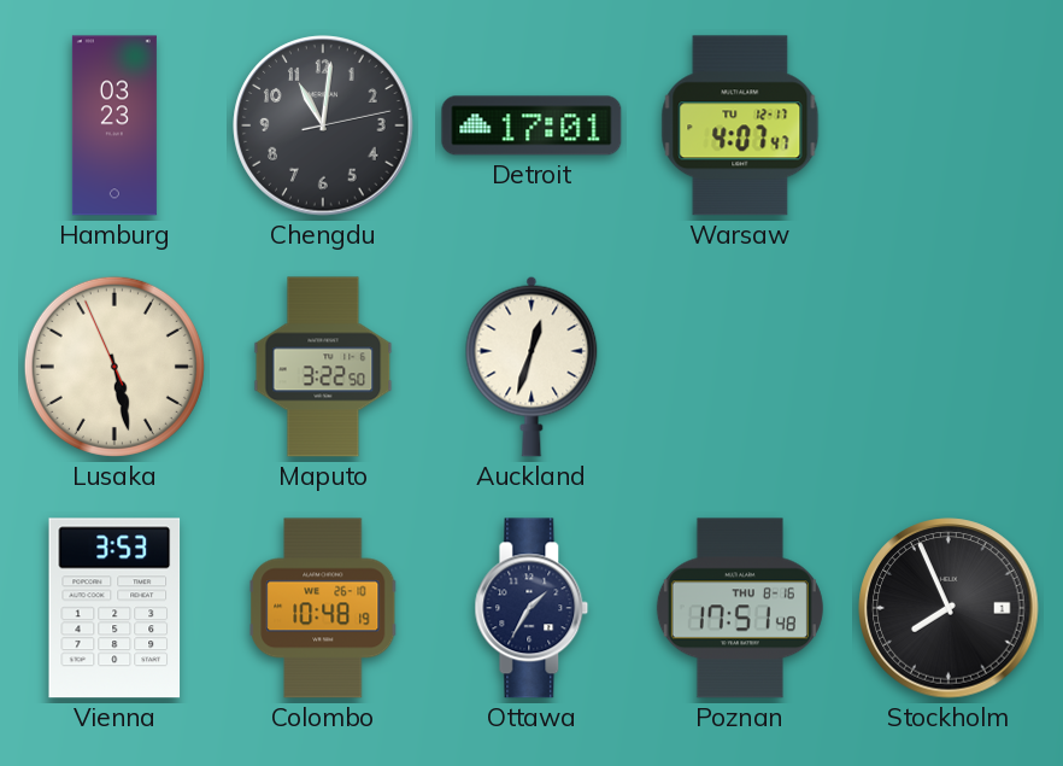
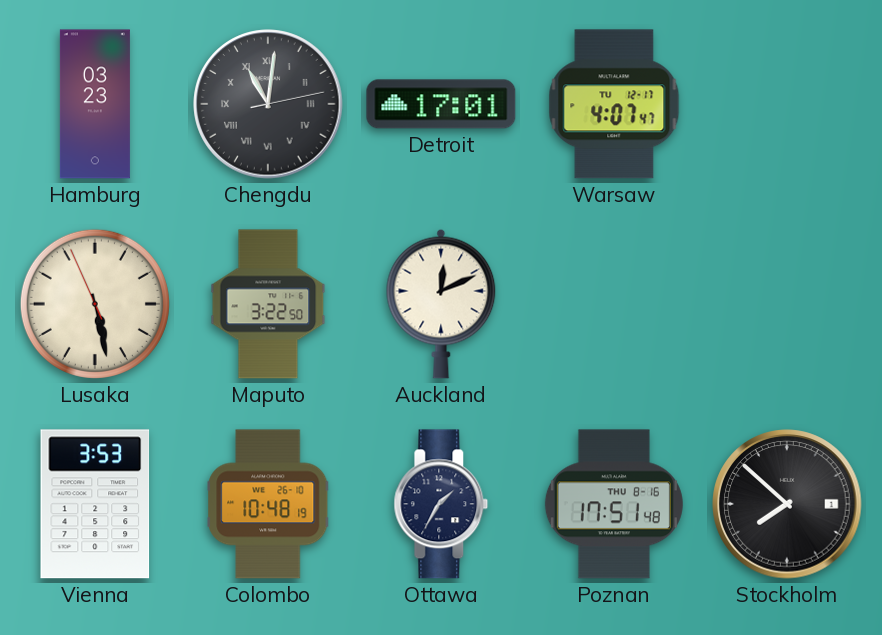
Chengdu numerals: Arabic -> Roman
Auckland: 12:33 -> 12:11
Stockholm: 7:56 -> 7:52
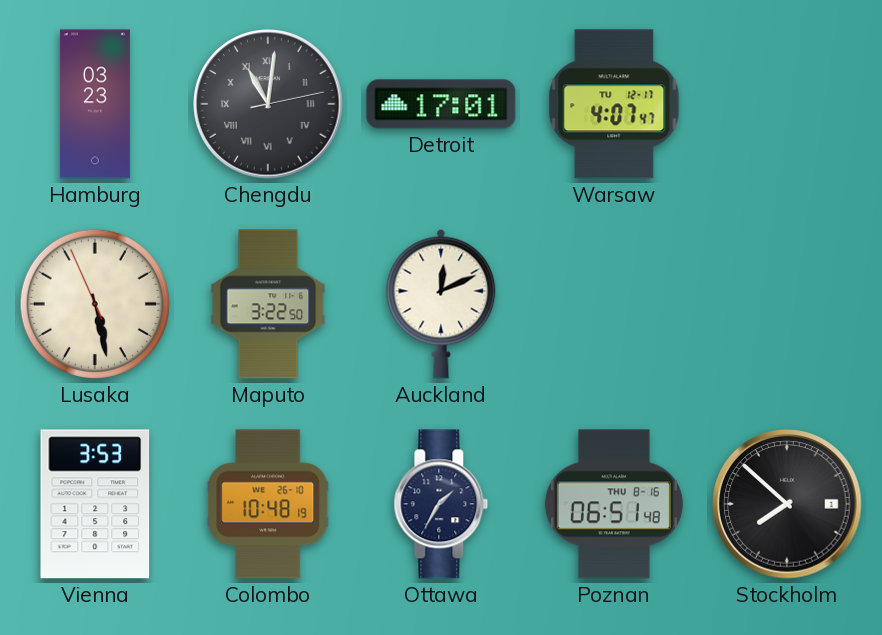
Poznan: 17:51 -> 06:51
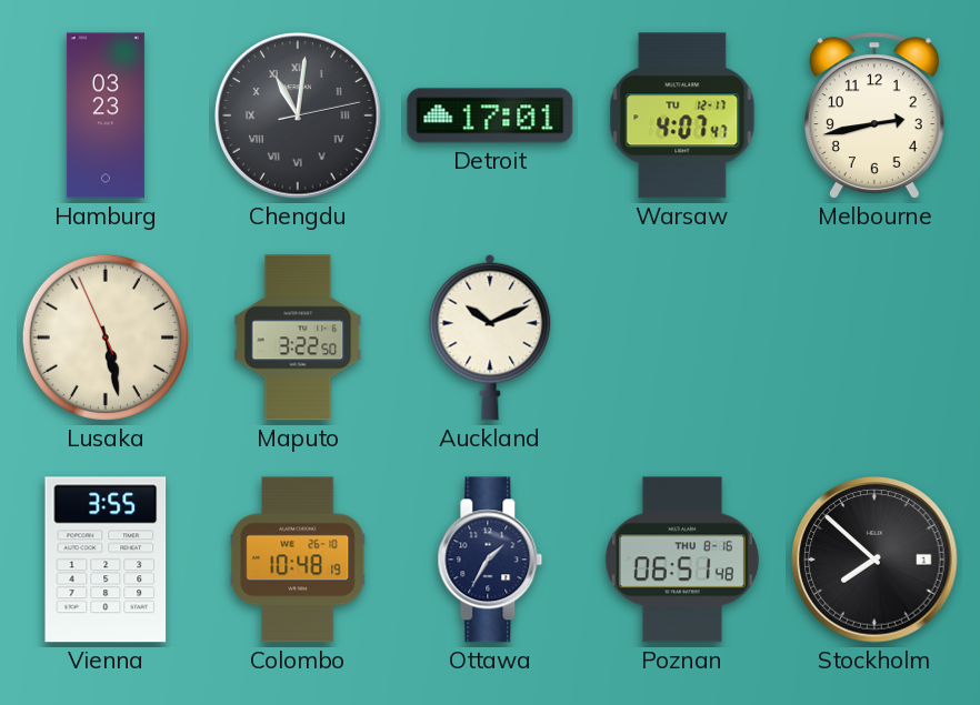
Melbourne: none -> 2:43
Auckland: 12:11 -> 10:11
Vienna: 3:53 -> 3:55
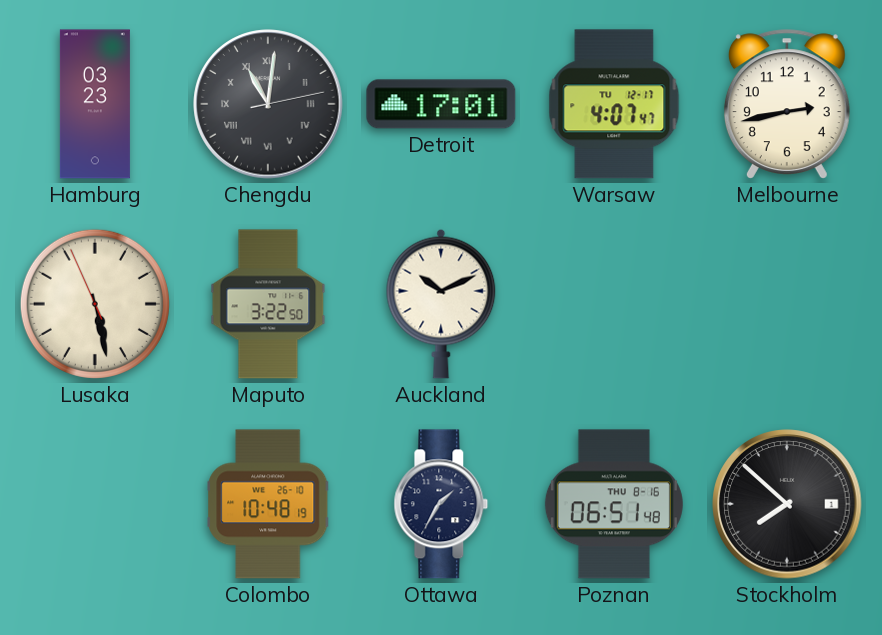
Vienna: 3:55 -> none
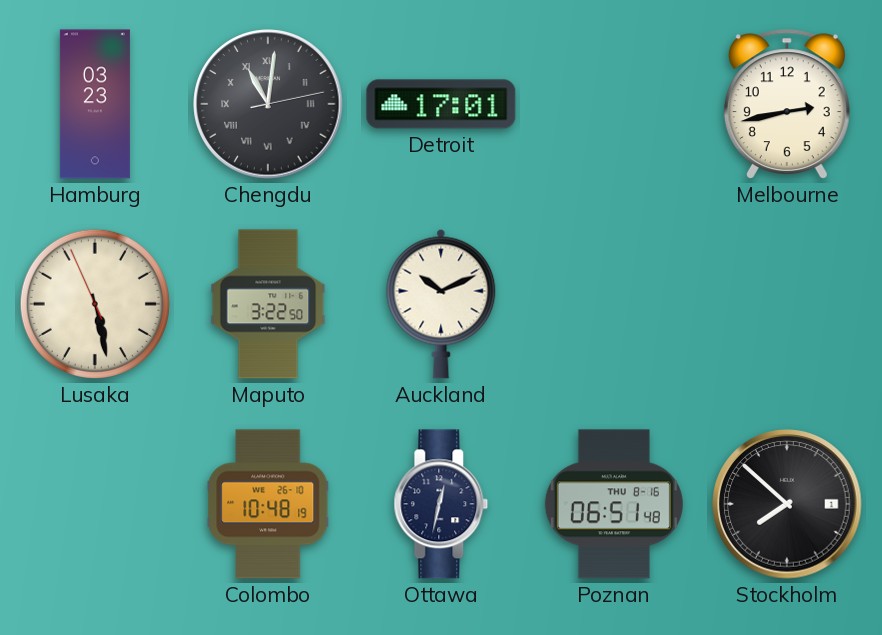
Warsaw: 4:07 -> none
Ottawa: 1:35 -> 12:32
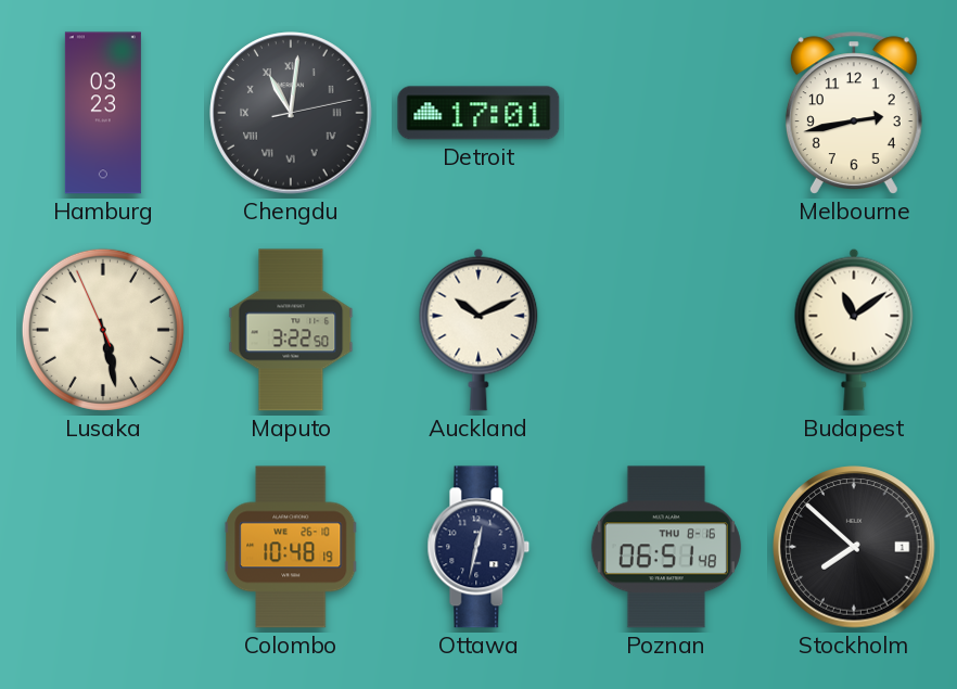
Budapest: none -> 11:09
